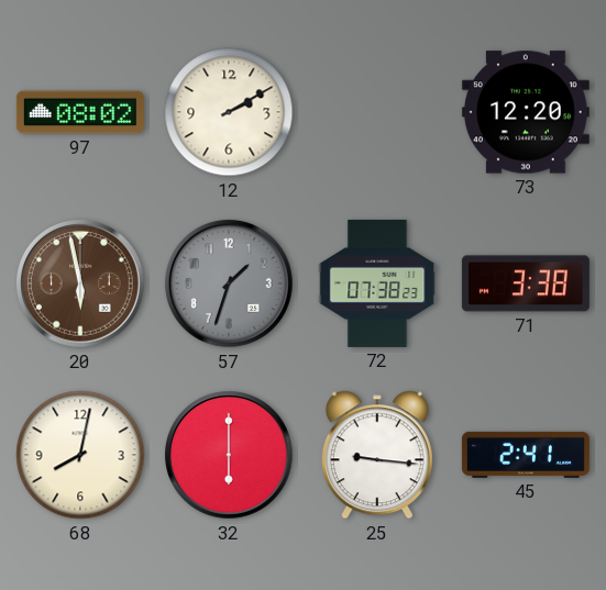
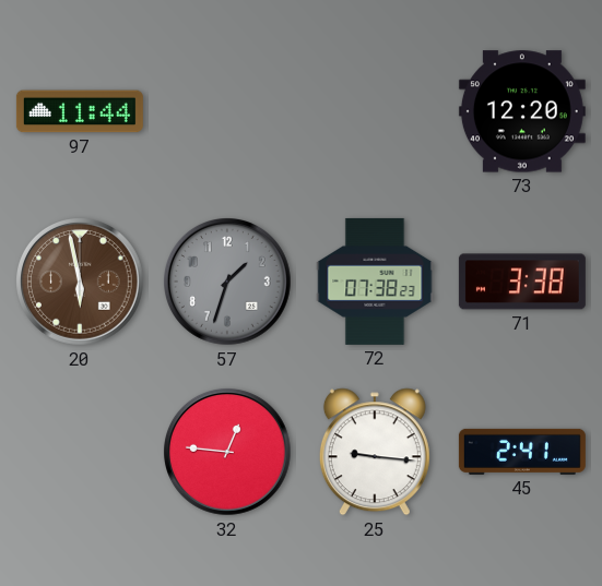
97: 08:02 -> 11:44
12: 2:10 -> none
68: 8:02 -> none
32: 6:00 -> 12:46
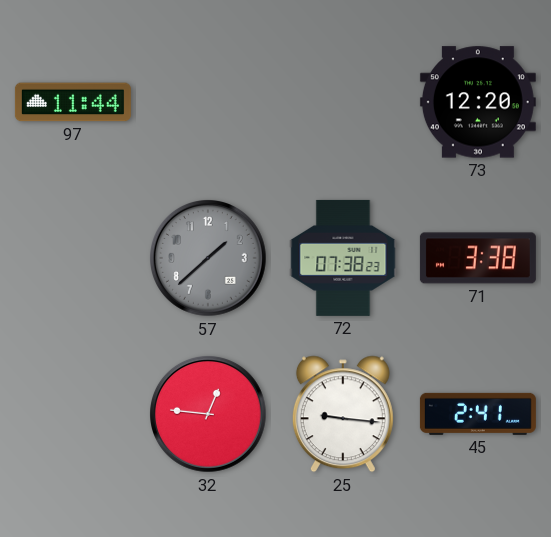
20: 5:58 -> none
57: 1:33 -> 1:38
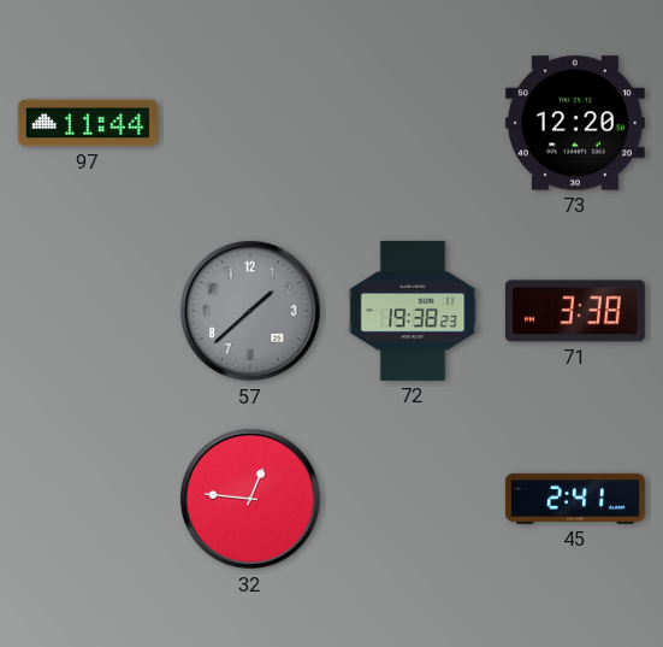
72: 07:38 -> 19:38
25: 9:16 -> none
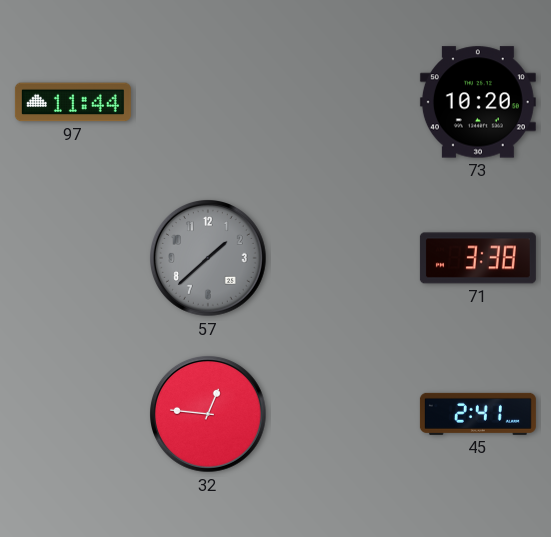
73: 12:20 -> 10:20
72: 19:38 -> none
